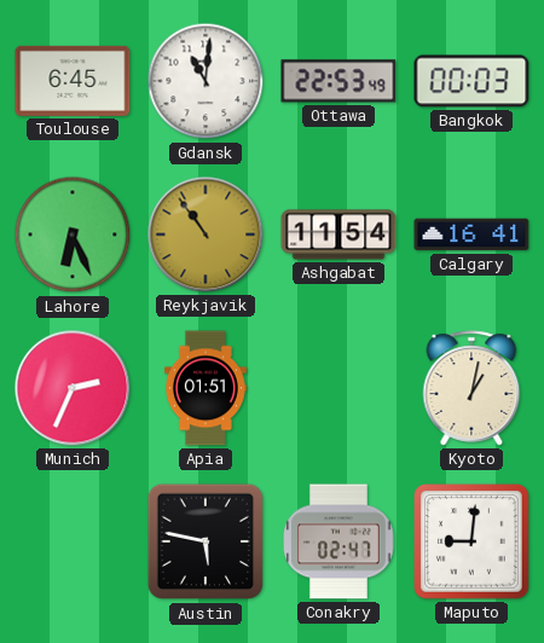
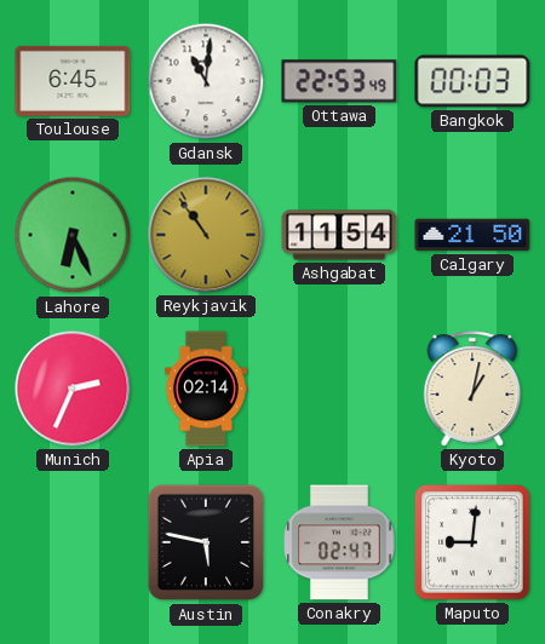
Calgary: 16:41 -> 21:50
Apia: 01:51 -> 02:14
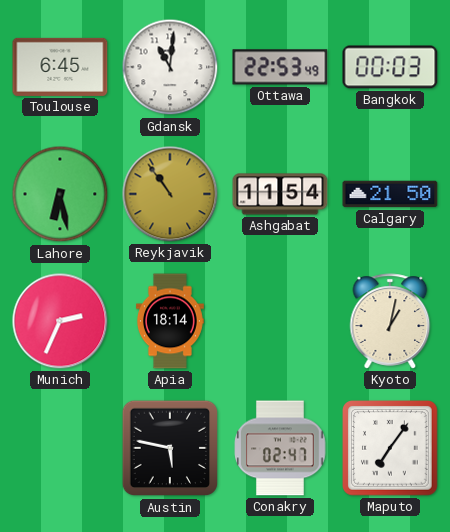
Lahore: 6:26 -> 6:28
Apia: 02:14 -> 18:14
Maputo: 9:01 -> 7:06
